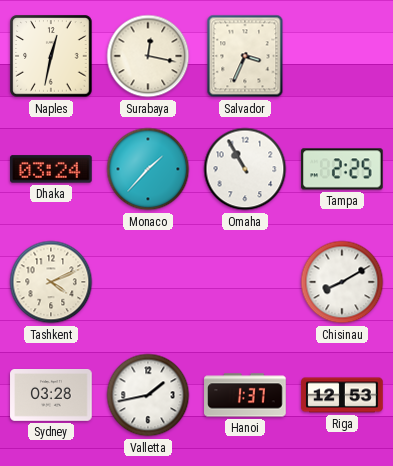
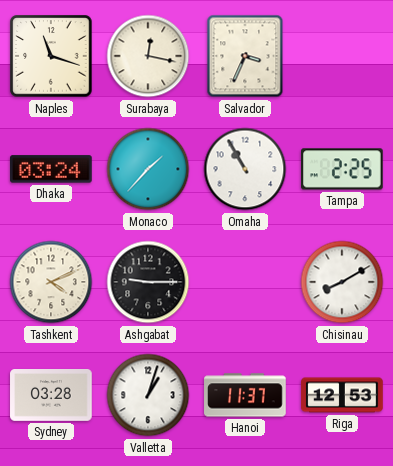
Naples: 12:32 -> 11:18
Ashgabat: none -> 9:15
Valletta: 1:43 -> 1:03
Hanoi: 1:37 -> 11:37
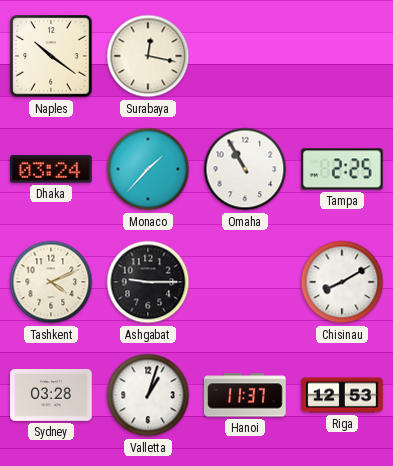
Naples: 11:18 -> 10:21
Salvador: 3:34 -> none
